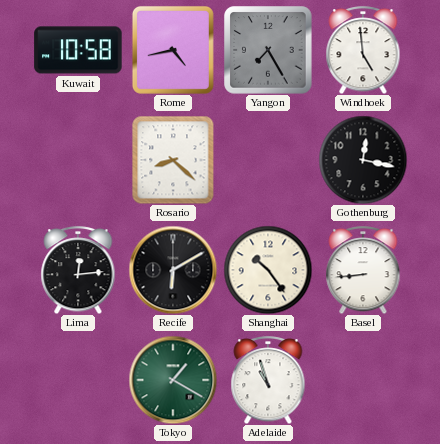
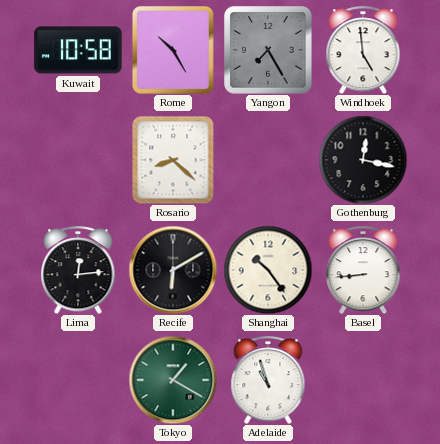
Rome: 4:43 -> 10:25
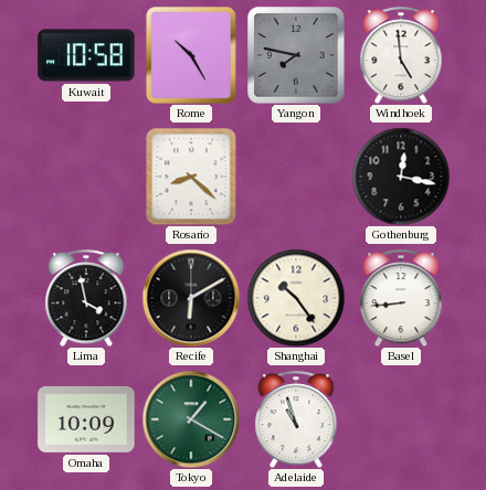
Yangon: 7:25 -> 7:47
Lima: 12:14 -> 3:58
Omaha: none -> 10:09
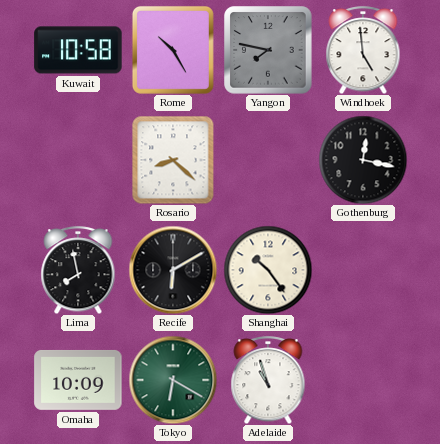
Lima: 3:58 -> 7:58
Basel: 8:44 -> none
Tokyo: 1:20 -> 6:20
